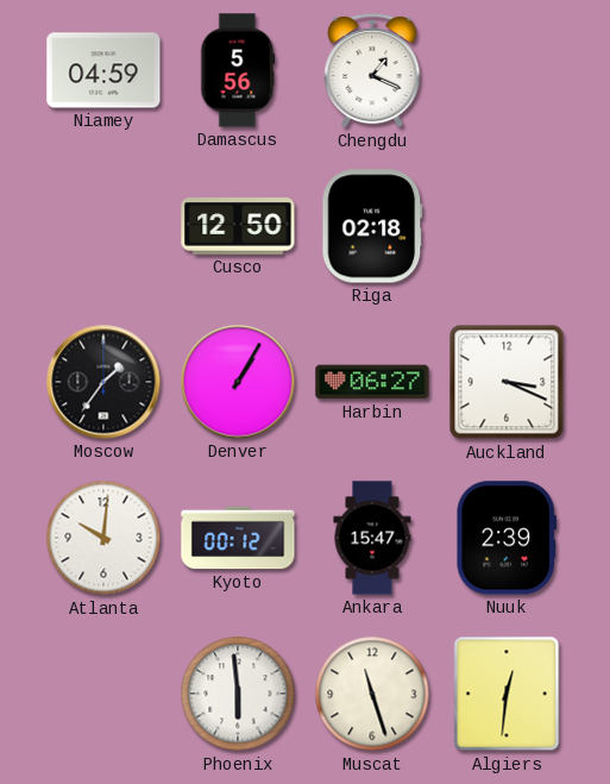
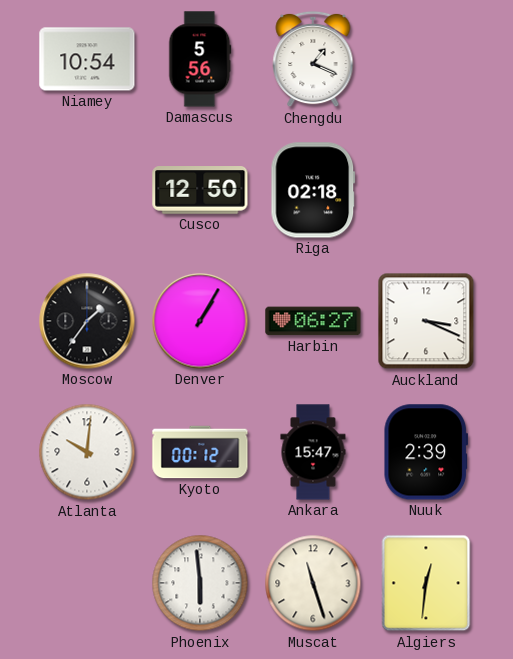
Niamey: 04:59 -> 10:54
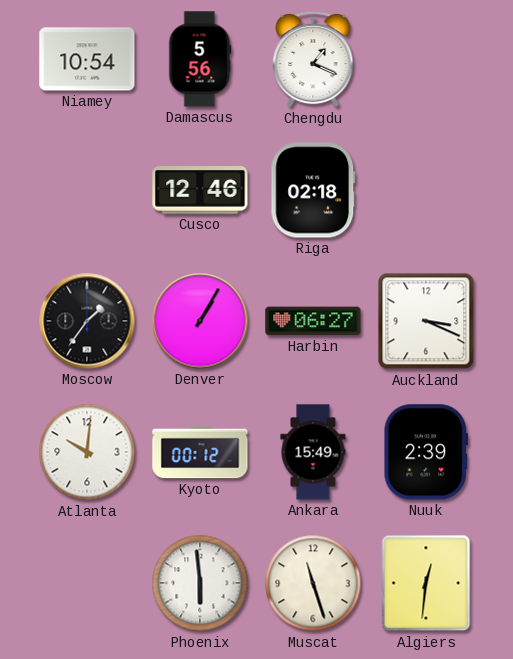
Cusco: 12:50 -> 12:46
Ankara: 15:47 -> 15:49
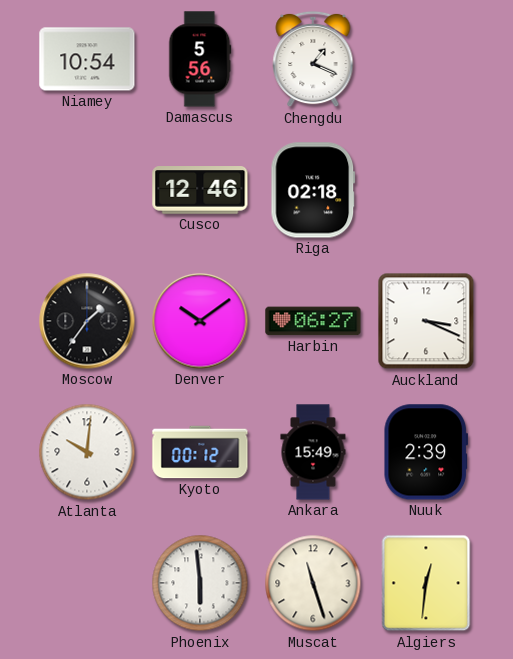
Denver: 1:05 -> 10:09
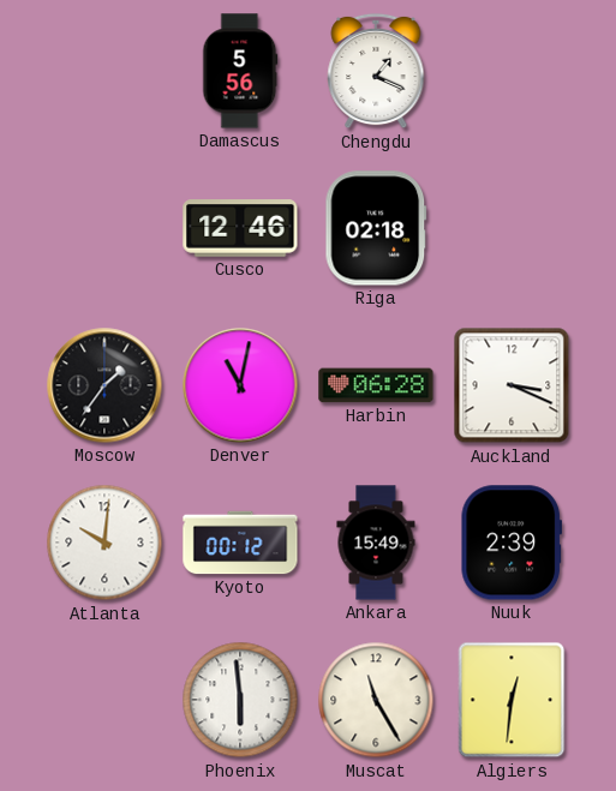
Niamey: 10:54 -> none
Denver: 10:09 -> 11:02
Harbin: 06:27 -> 06:28
Muscat: 11:27 -> 11:25
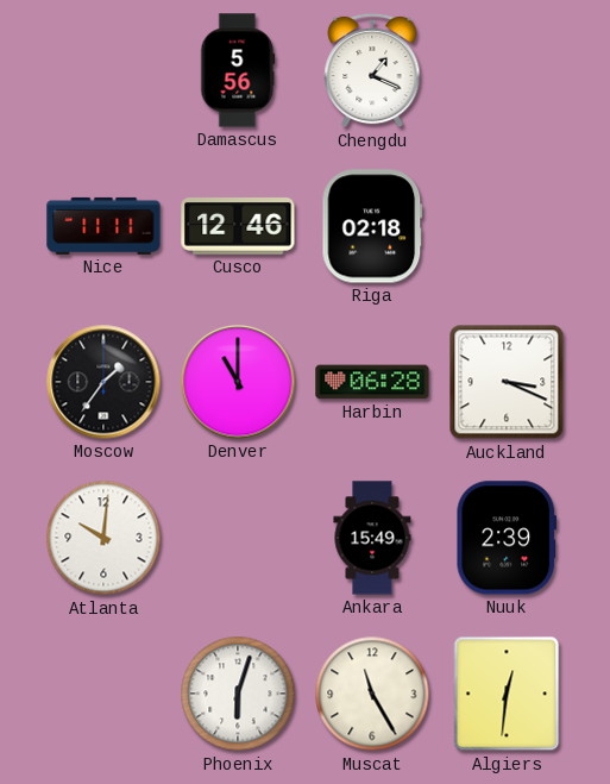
Nice: none -> 11:11
Denver: 11:02 -> 11:00
Kyoto: 00:12 -> none
Phoenix: 5:59 -> 6:03
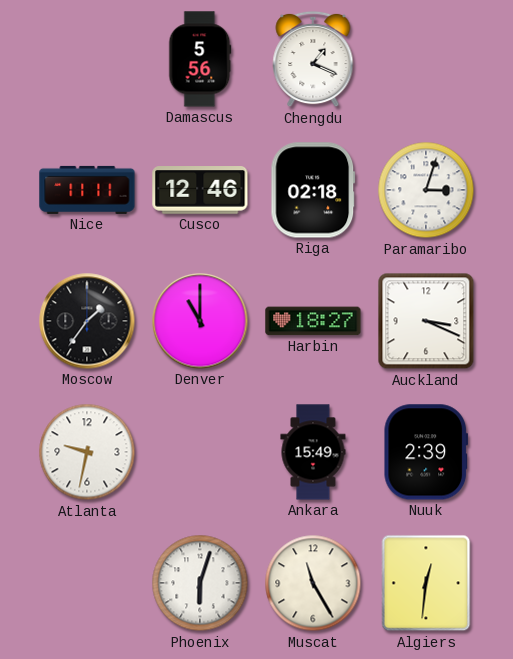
Paramaribo: none -> 3:03
Harbin: 06:28 -> 18:27
Atlanta: 10:01 -> 9:32
